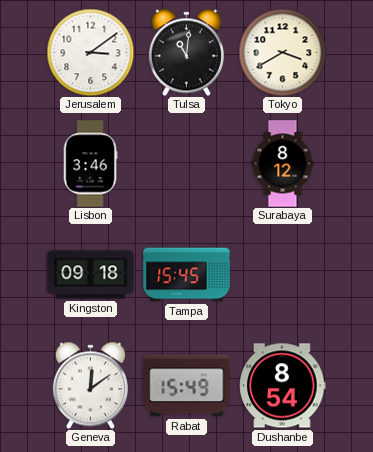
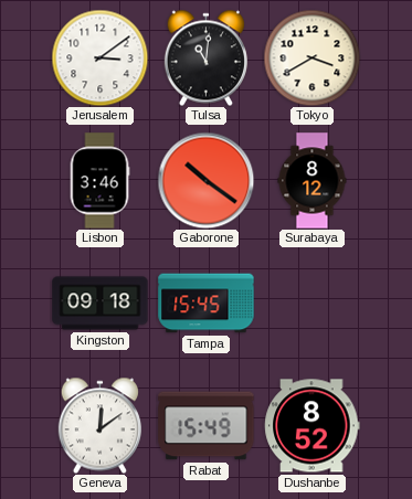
Gaborone: none -> 10:21
Dushanbe: 8:54 -> 8:52
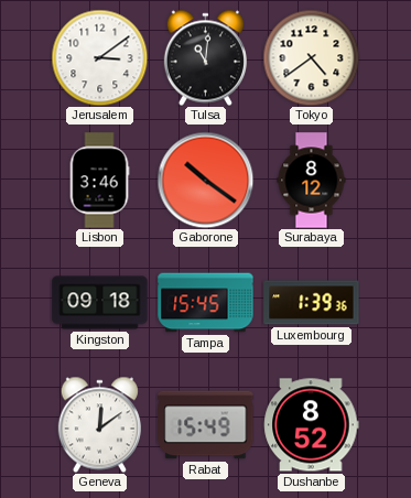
Tokyo: 3:40 -> 4:39
Luxembourg: none -> 1:39
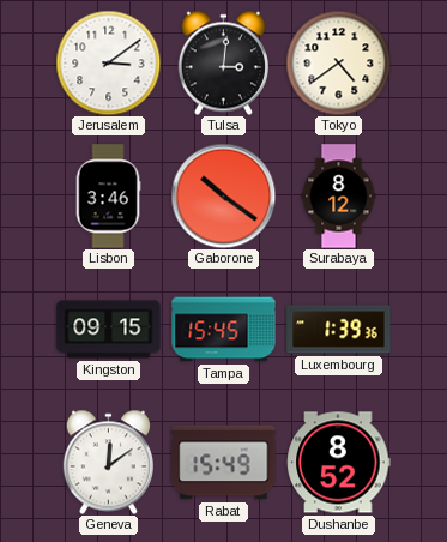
Tulsa: 11:01 -> 3:01
Kingston: 09:18 -> 09:15
